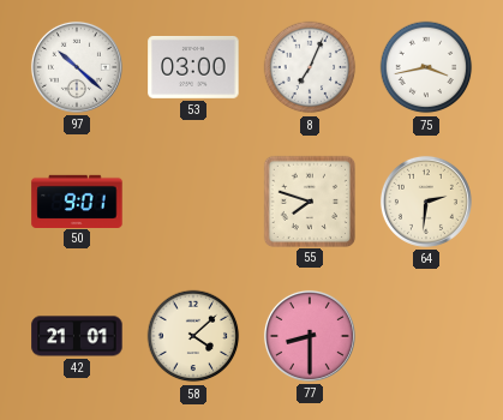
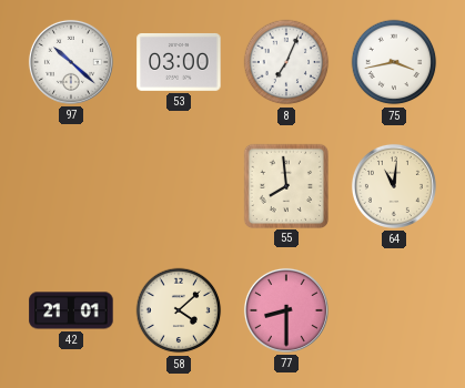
50: 9:01 -> none
55: 7:48 -> 7:59
64: 2:31 -> 11:01
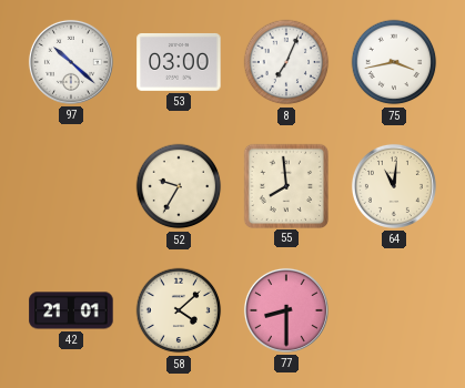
52: none -> 9:35
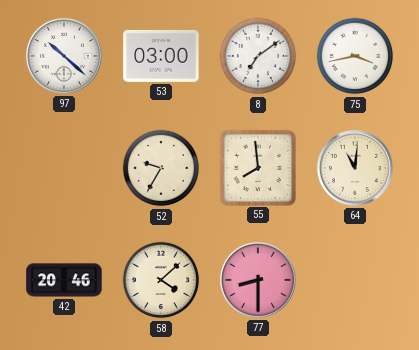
8: 7:04 -> 7:09
42: 21:01 -> 20:46
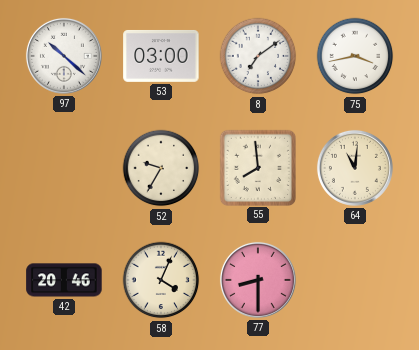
58: 4:08 -> 4:04
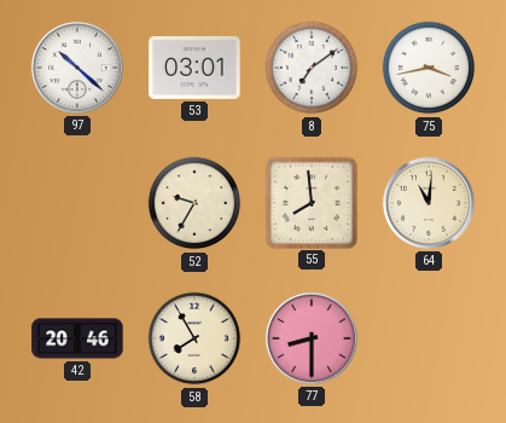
53: 03:00 -> 03:01
58: 4:04 -> 7:55
